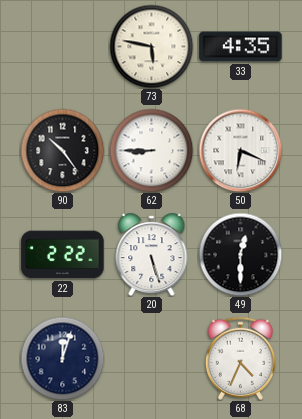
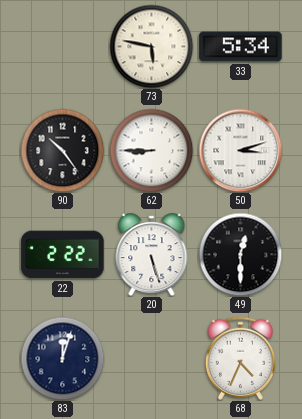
33: 4:35 -> 5:34
50: 6:19 -> 3:12
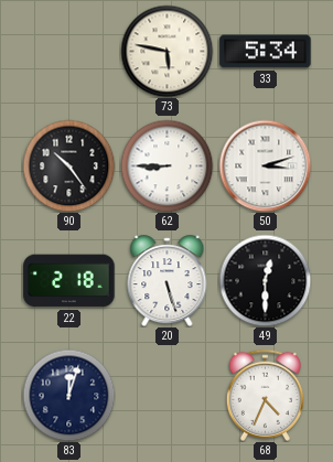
22: 2:22 -> 2:18
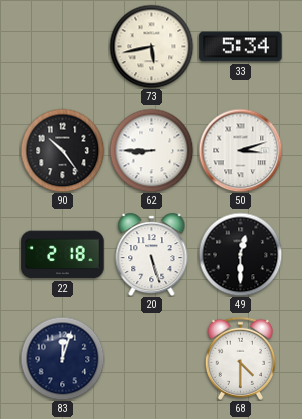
73: 5:47 -> 5:43
68: 4:34 -> 4:30
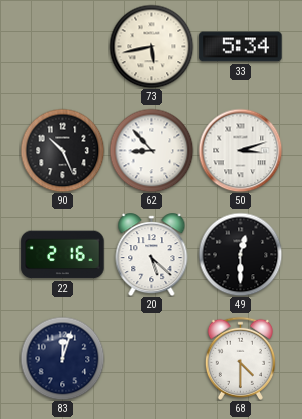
90: 10:24 -> 10:26
62: 8:45 -> 8:53
22: 2:18 -> 2:16
20: 5:27 -> 5:22
